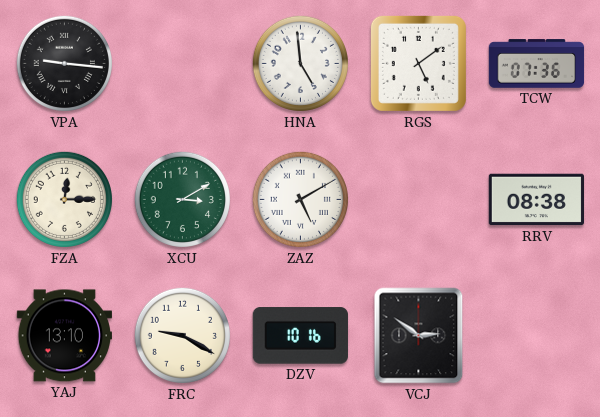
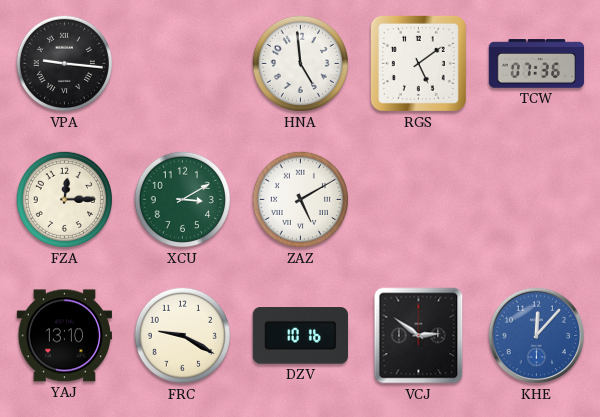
RRV: 08:38 -> none
KHE: none -> 12:07
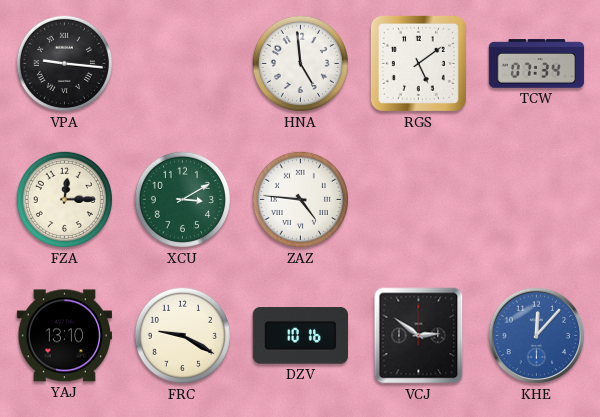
TCW: 07:36 -> 07:34
ZAZ: 5:10 -> 4:46
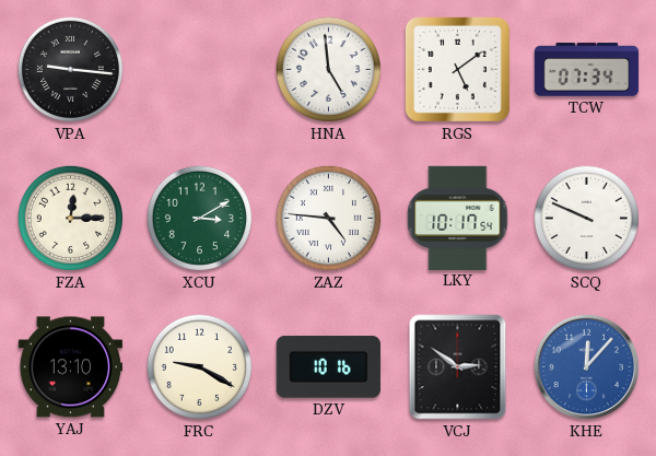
LKY: none -> 10:17
SCQ: none -> 9:49
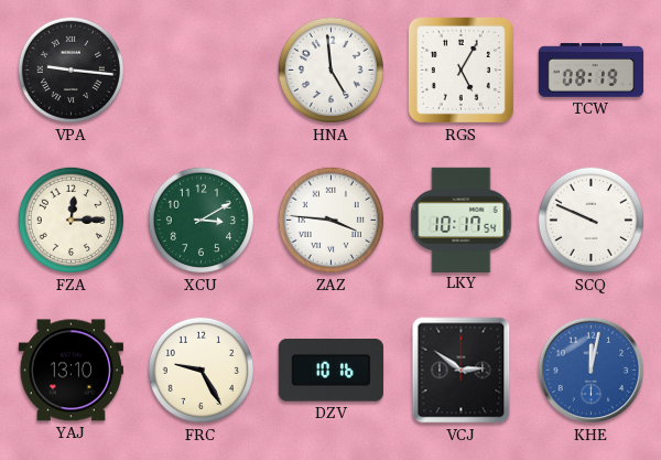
RGS: 5:09 -> 5:05
TCW: 07:34 -> 08:19
ZAZ: 4:46 -> 3:46
FRC: 9:20 -> 9:25
KHE: 12:07 -> 12:02
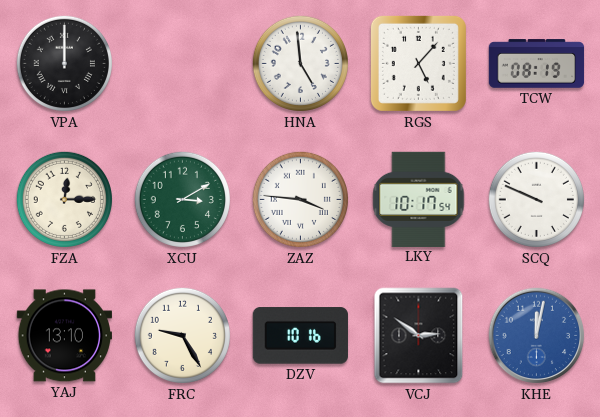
VPA: 9:16 -> 12:00
RGS: 5:05 -> 5:07
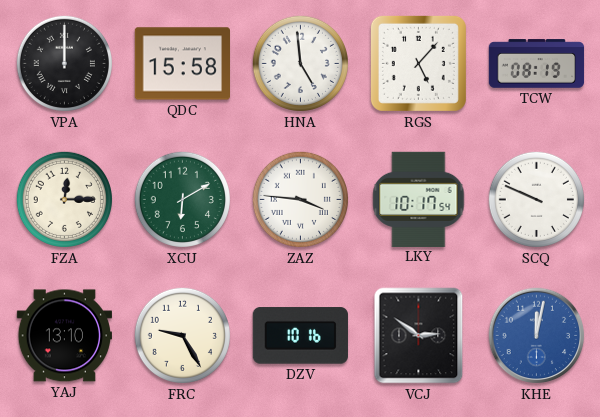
QDC: none -> 15:58
XCU: 3:10 -> 6:10
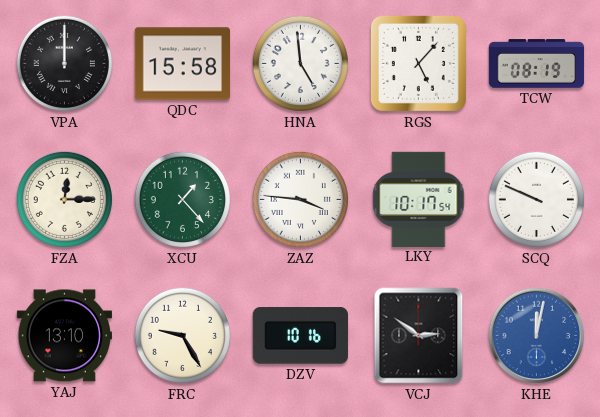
XCU: 6:10 -> 1:23
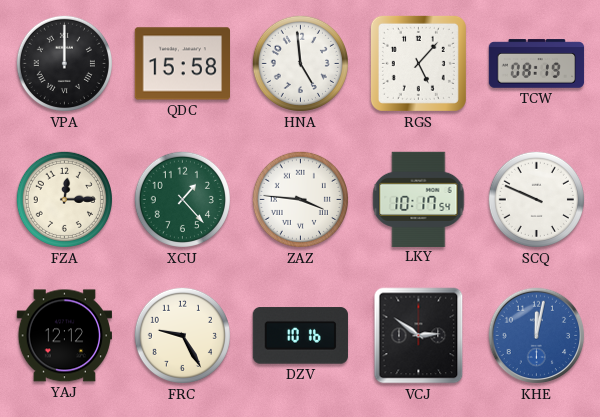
YAJ: 13:10 -> 12:12
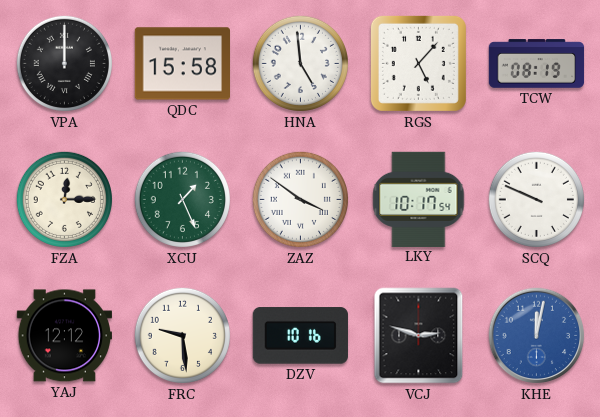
XCU: 1:23 -> 1:26
ZAZ: 3:46 -> 3:51
FRC: 9:25 -> 9:29
VCJ: 2:51 -> 2:48
